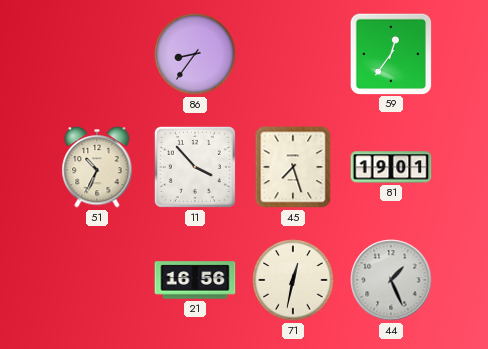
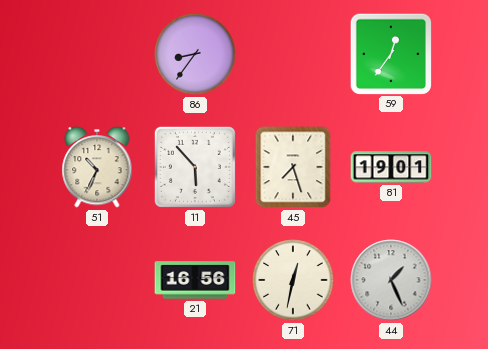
11: 3:53 -> 5:53
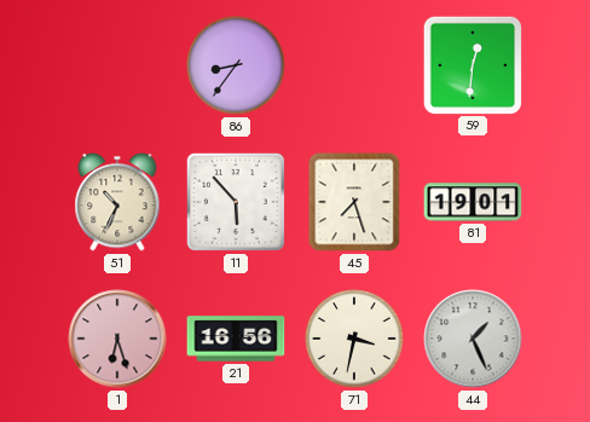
59: 12:36 -> 12:31
1: none -> 6:27
71: 12:32 -> 3:32
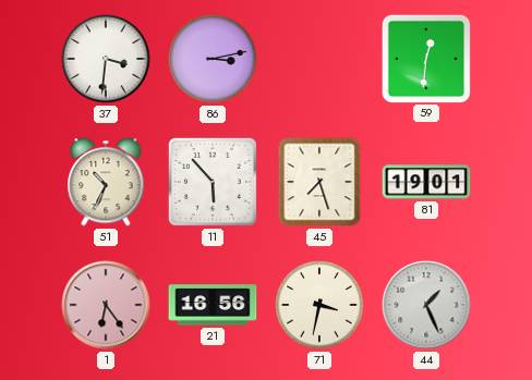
37: none -> 3:31
86: 8:36 -> 3:13
1: 6:27 -> 6:24
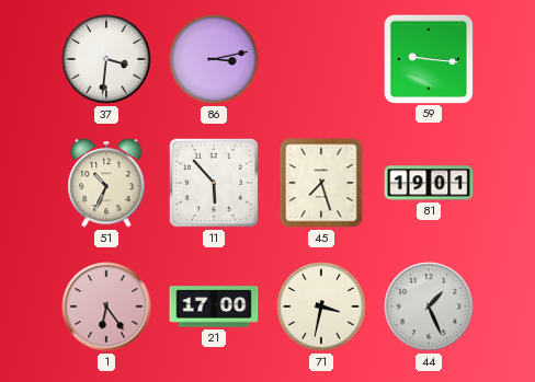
59: 12:31 -> 9:16
21: 16:56 -> 17:00
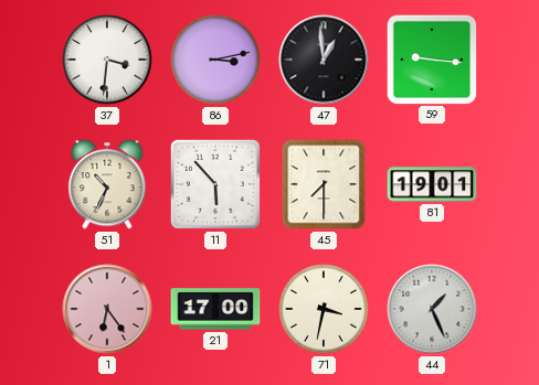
47: none -> 12:59
45: 7:27 -> 7:30
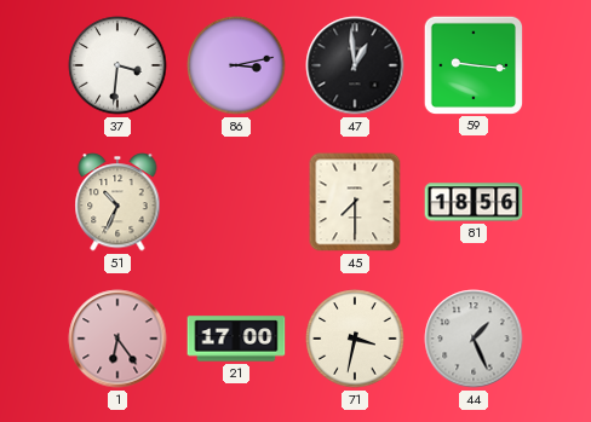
11: 5:53 -> none
81: 19:01 -> 18:56
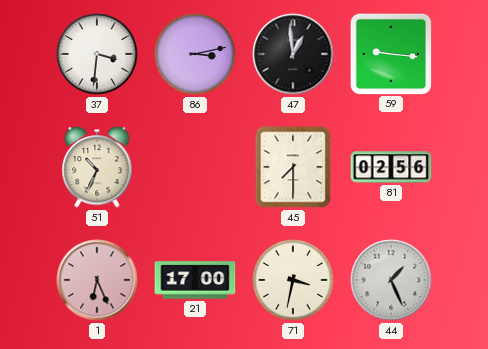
81: 18:56 -> 02:56
1: 6:24 -> 6:26
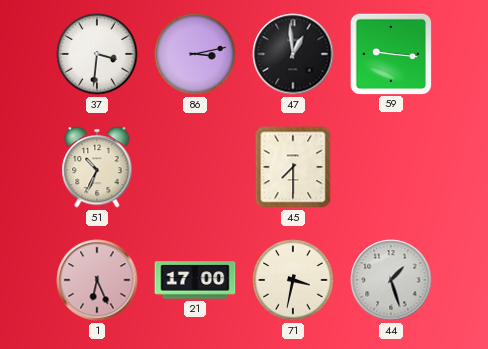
81: 02:56 -> none
44: 1:26 -> 1:27
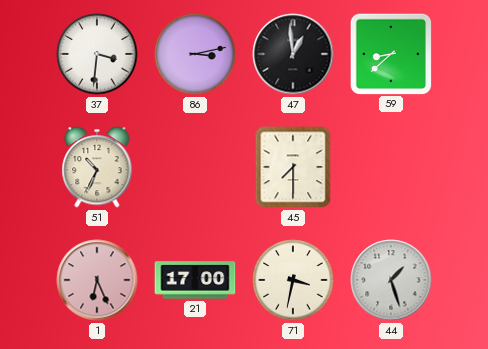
59: 9:16 -> 8:38
